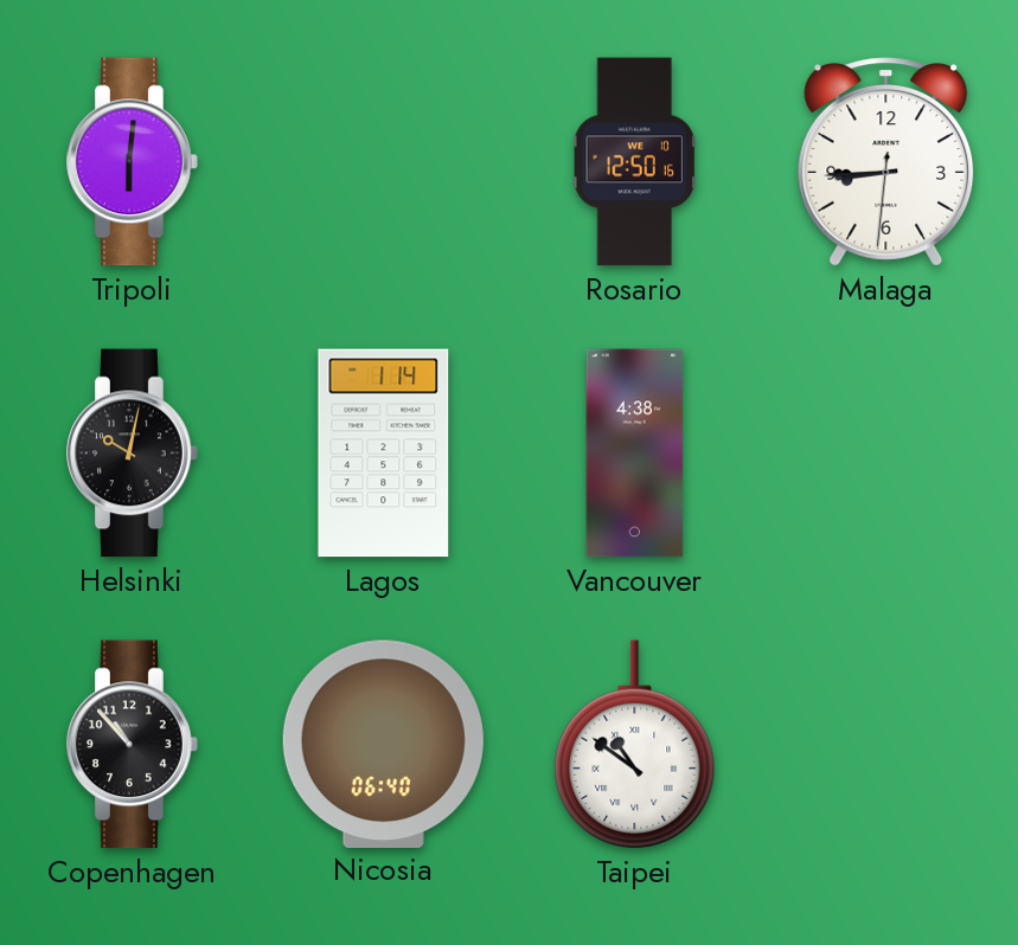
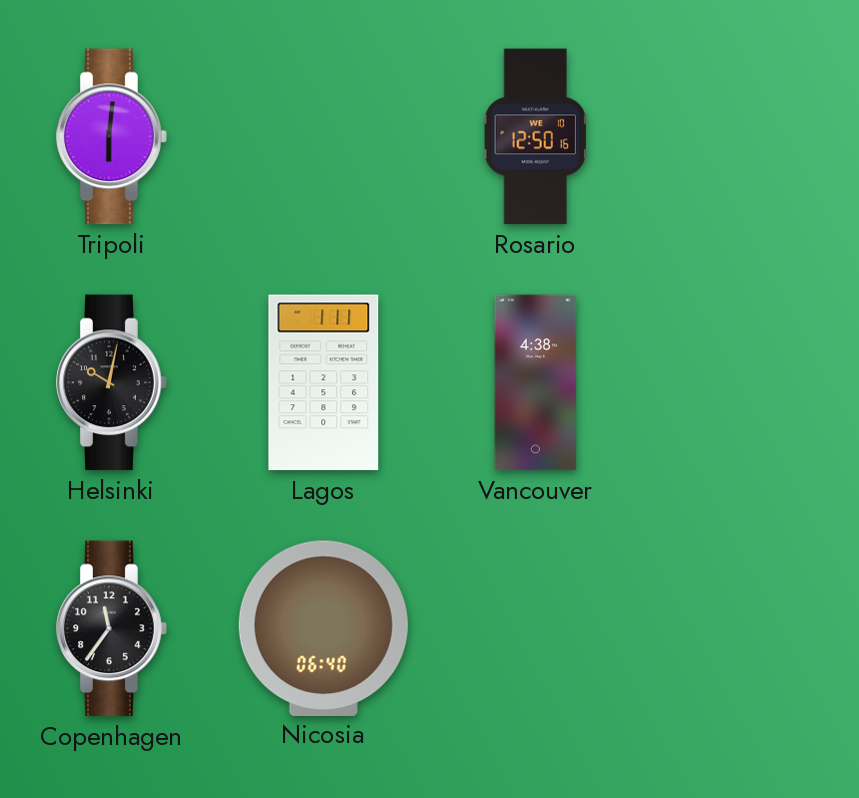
Malaga: 8:44 -> none
Lagos: 1:14 -> 1:11
Copenhagen: 10:53 -> 11:36
Taipei: 10:51 -> none
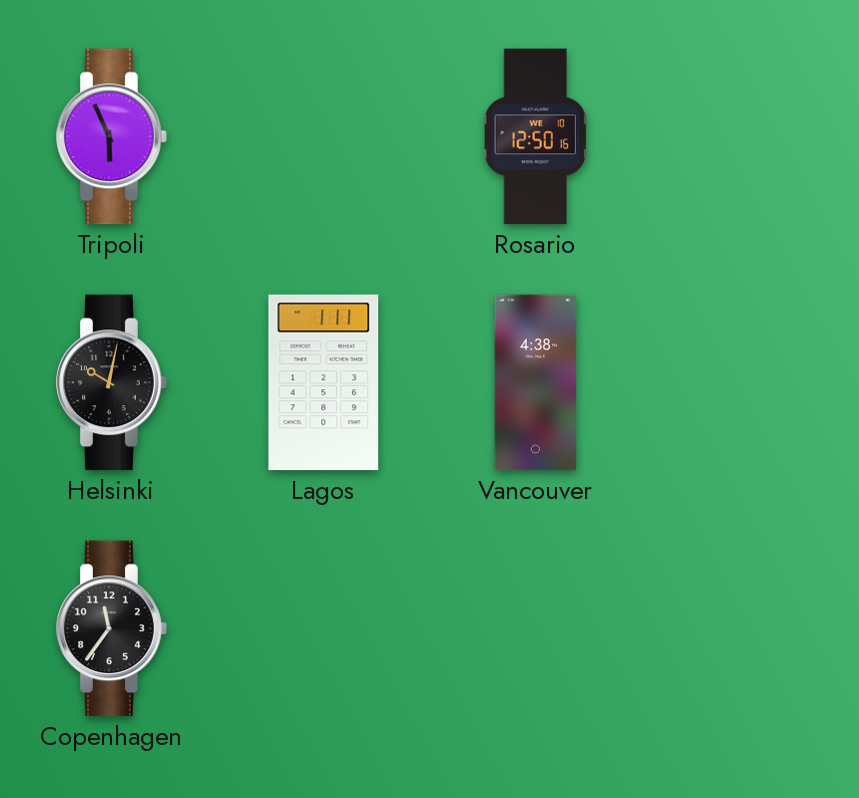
Tripoli: 6:01 -> 5:56
Nicosia: 06:40 -> none
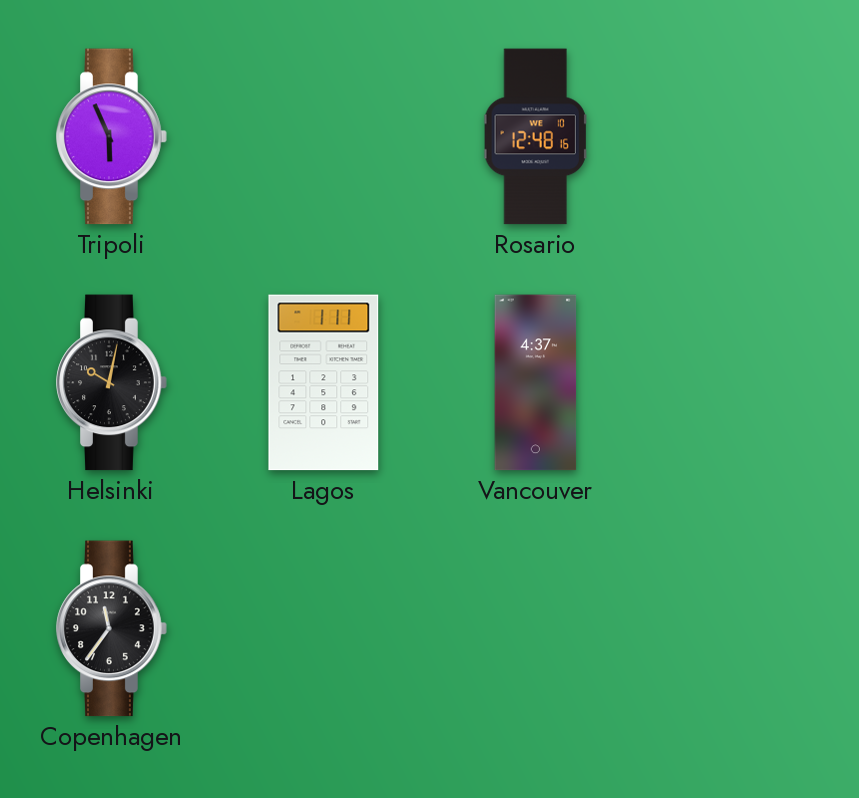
Rosario: 12:50 -> 12:48
Vancouver: 4:38 -> 4:37
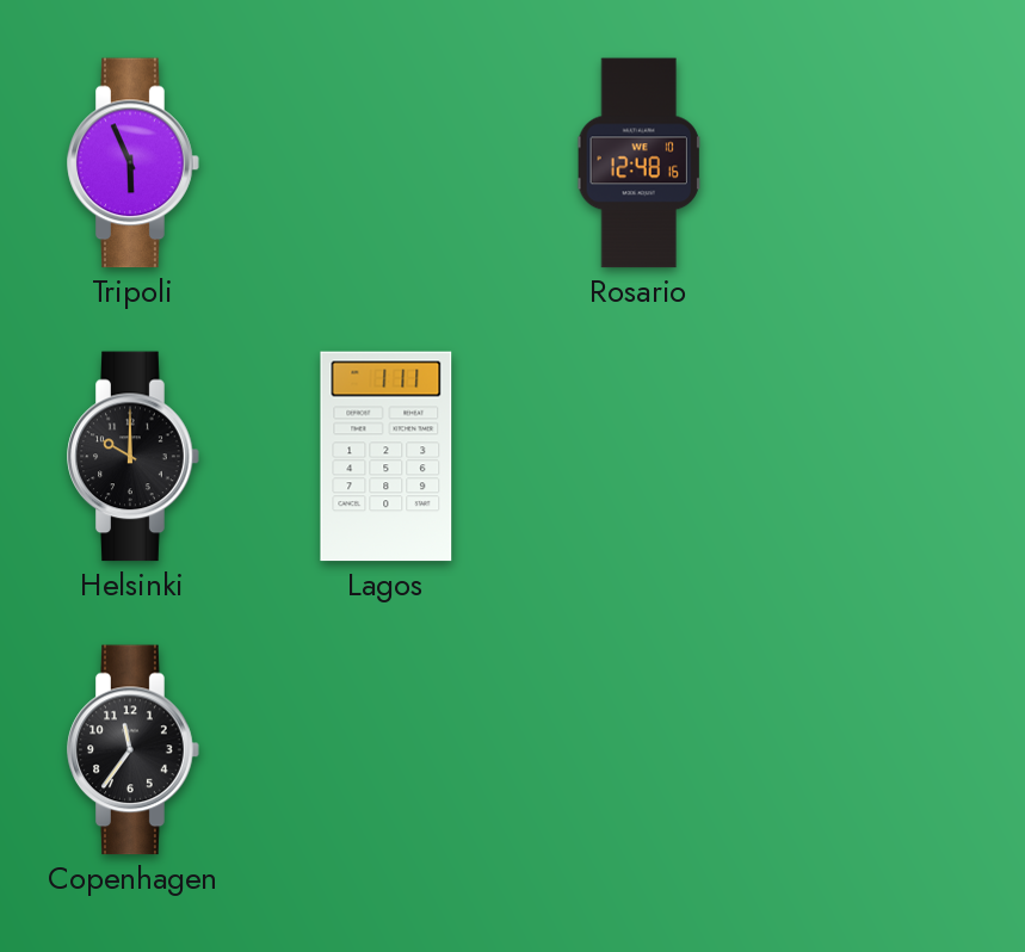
Helsinki: 10:02 -> 10:00
Vancouver: 4:37 -> none
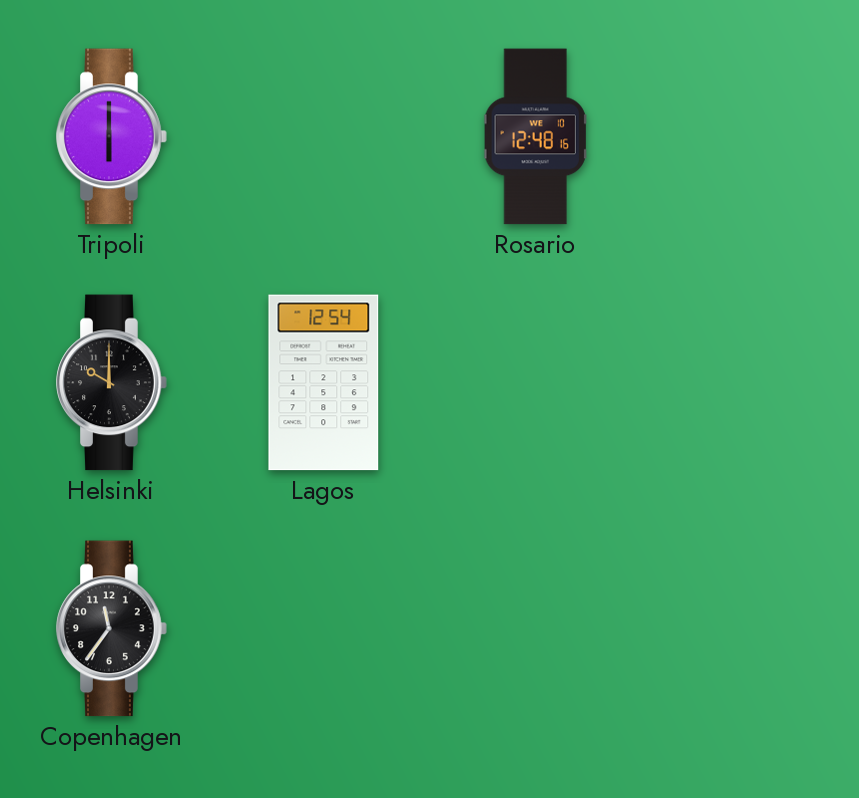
Tripoli: 5:56 -> 6:00
Lagos: 1:11 -> 12:54
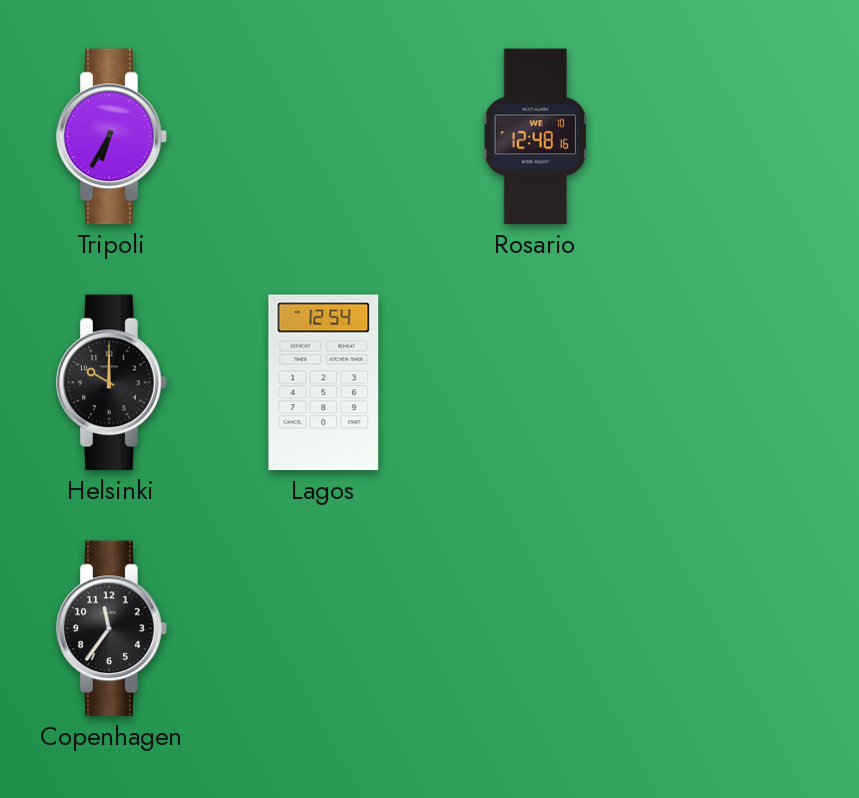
Tripoli: 6:00 -> 6:35
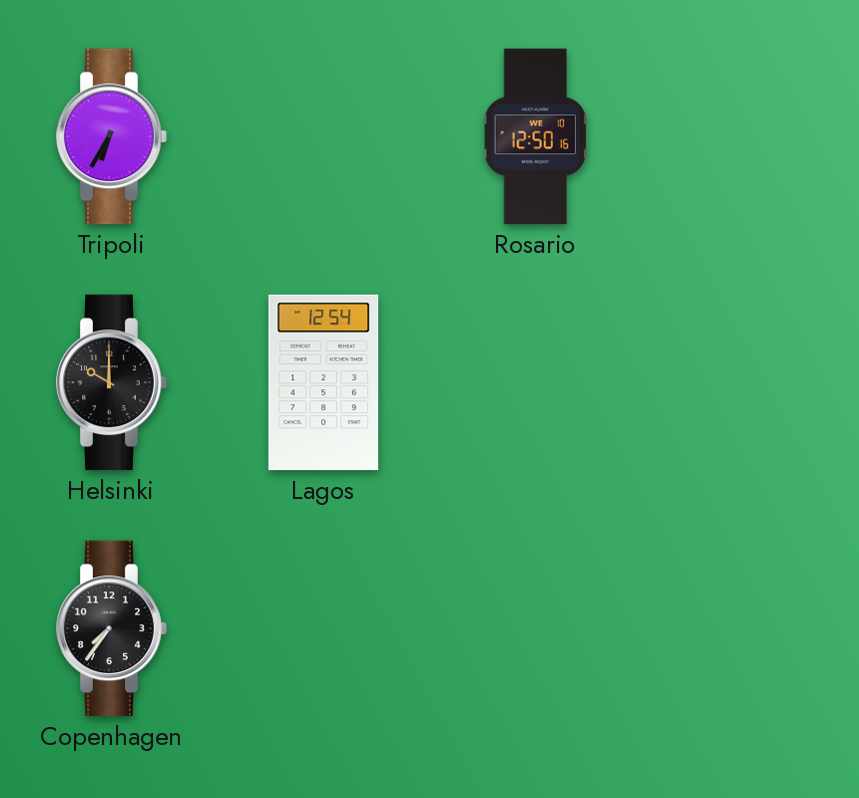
Rosario: 12:48 -> 12:50
Copenhagen: 11:36 -> 7:36
